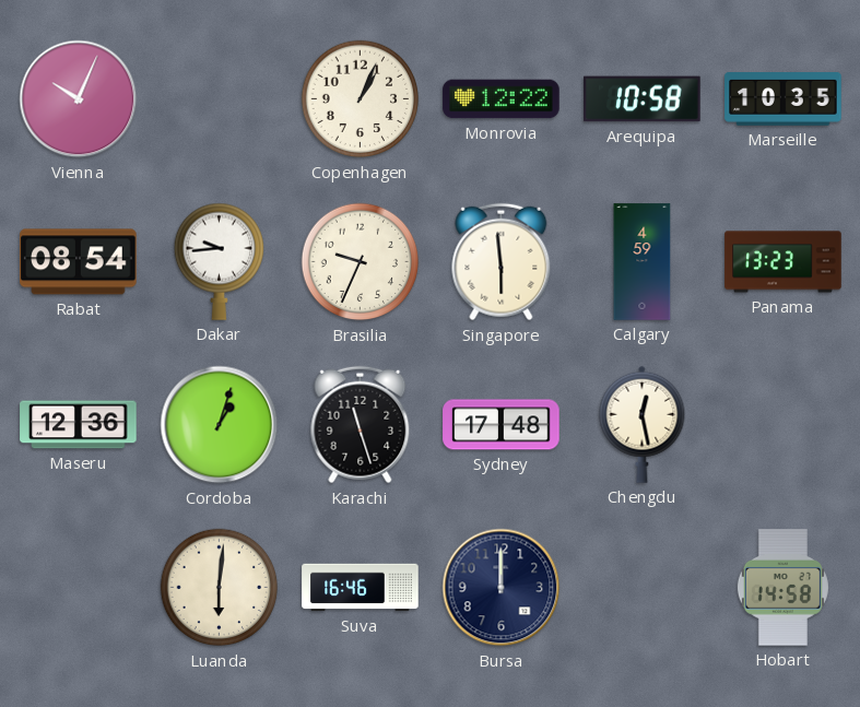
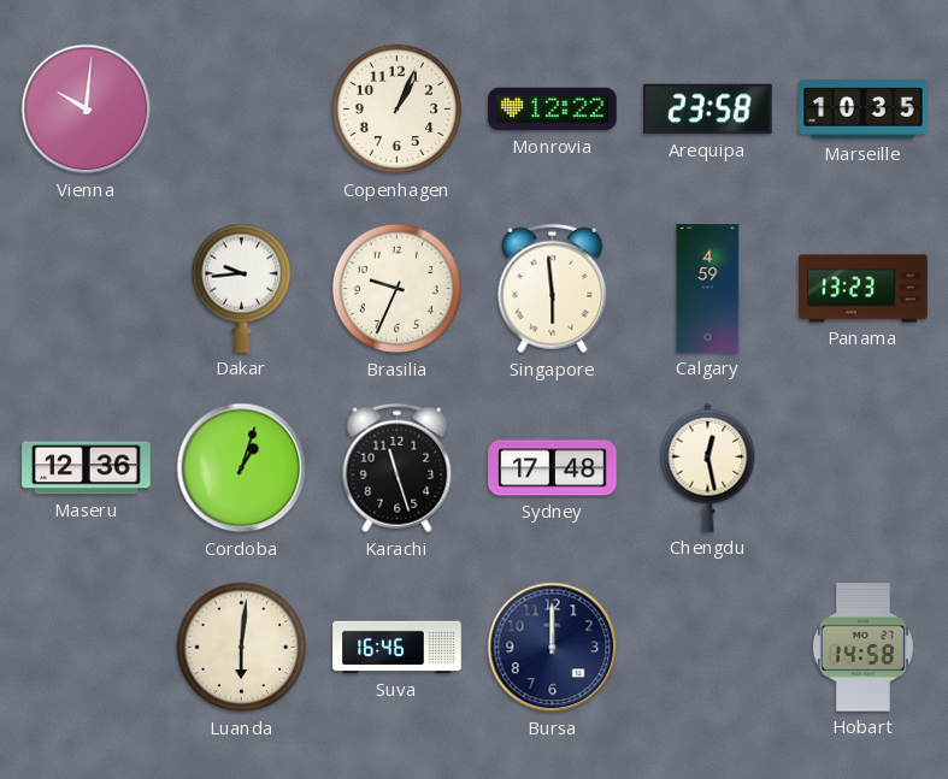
Vienna: 10:04 -> 10:01
Arequipa: 10:58 -> 23:58
Rabat: 08:54 -> none
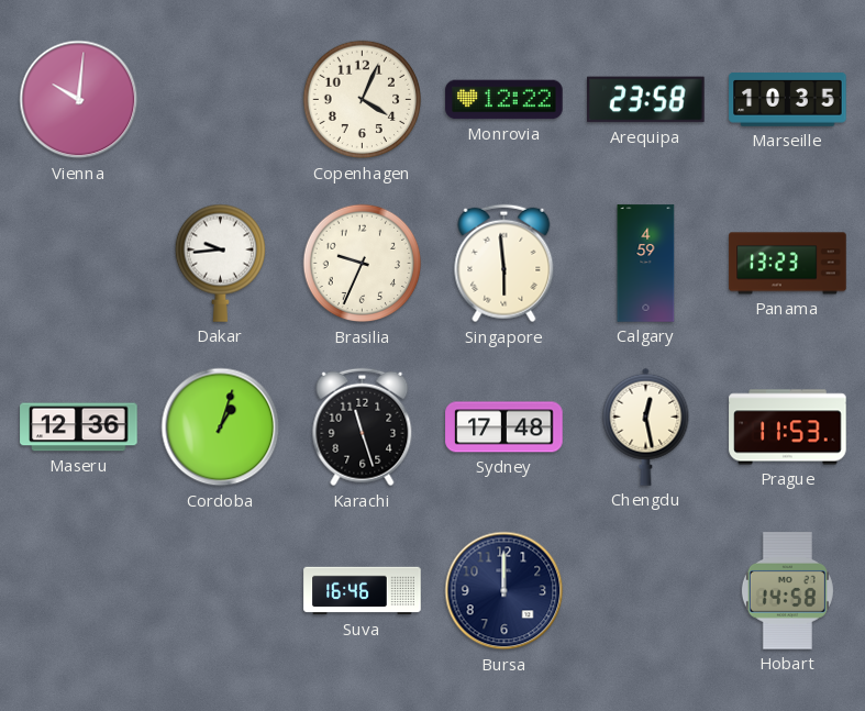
Copenhagen: 1:04 -> 4:04
Prague: none -> 11:53
Luanda: 6:01 -> none
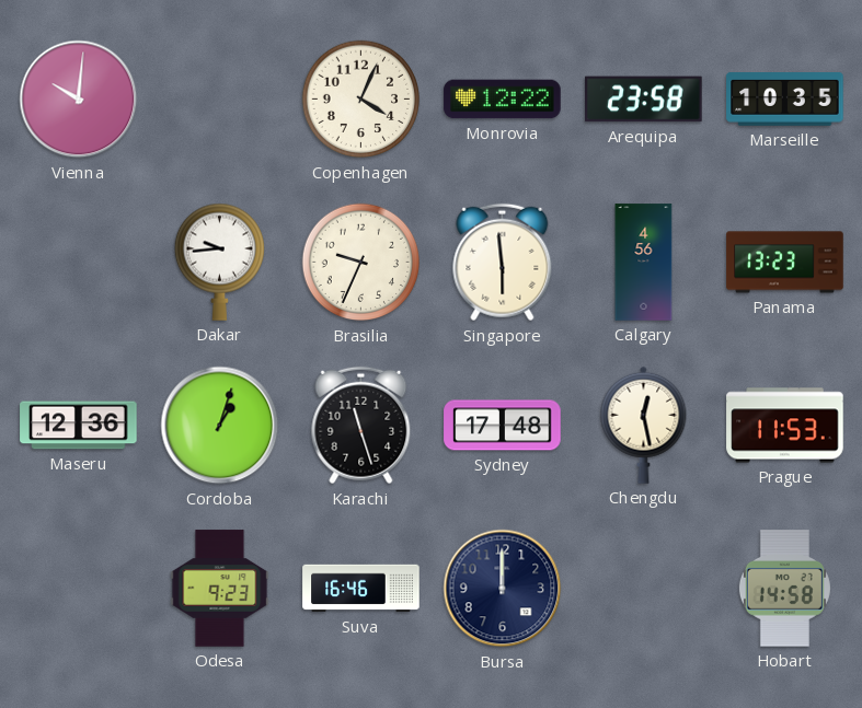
Calgary: 4:59 -> 4:56
Odesa: none -> 9:23
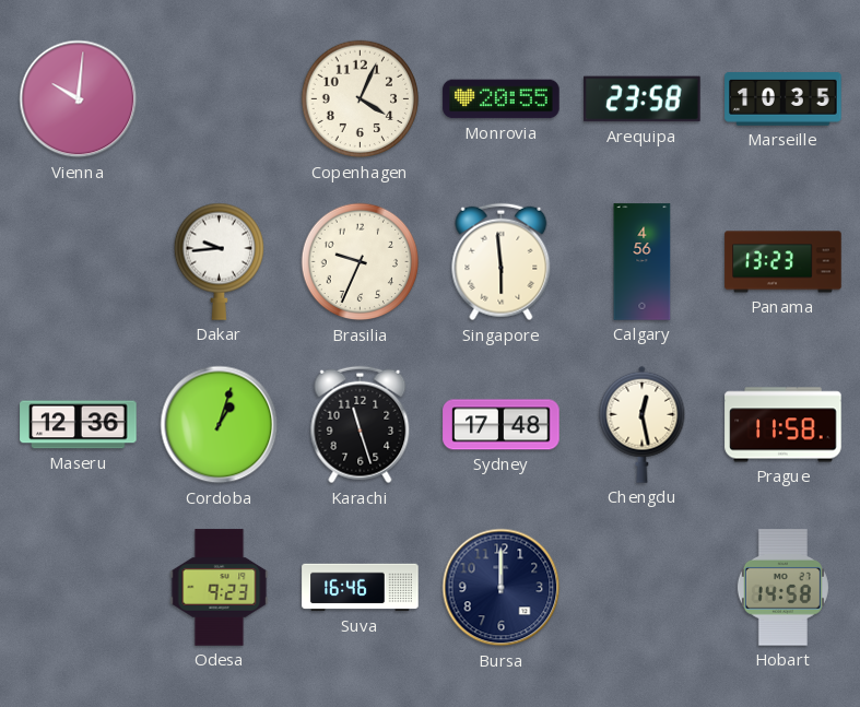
Monrovia: 12:22 -> 20:55
Prague: 11:53 -> 11:58
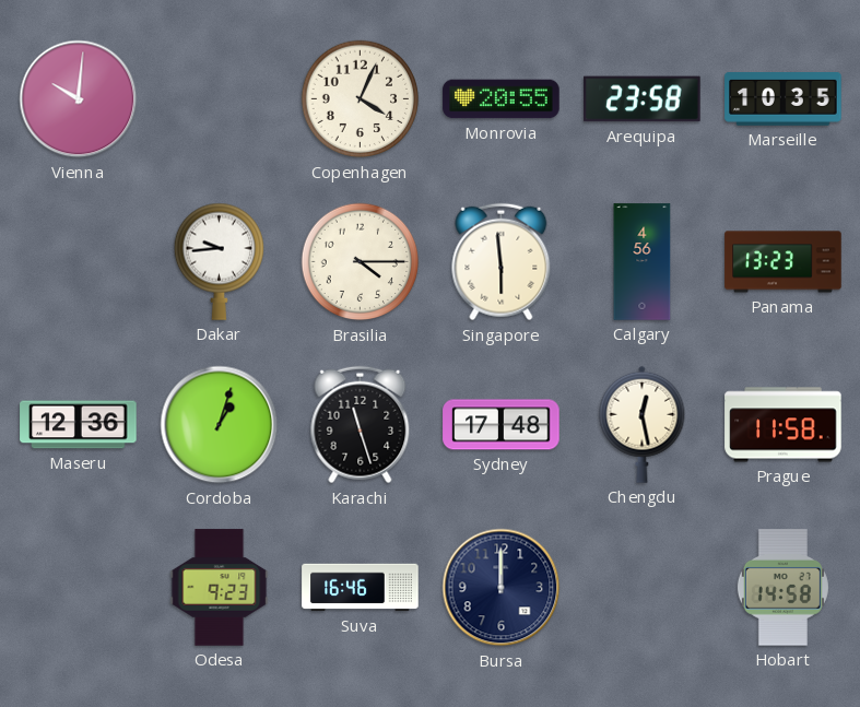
Brasilia: 9:34 -> 4:15
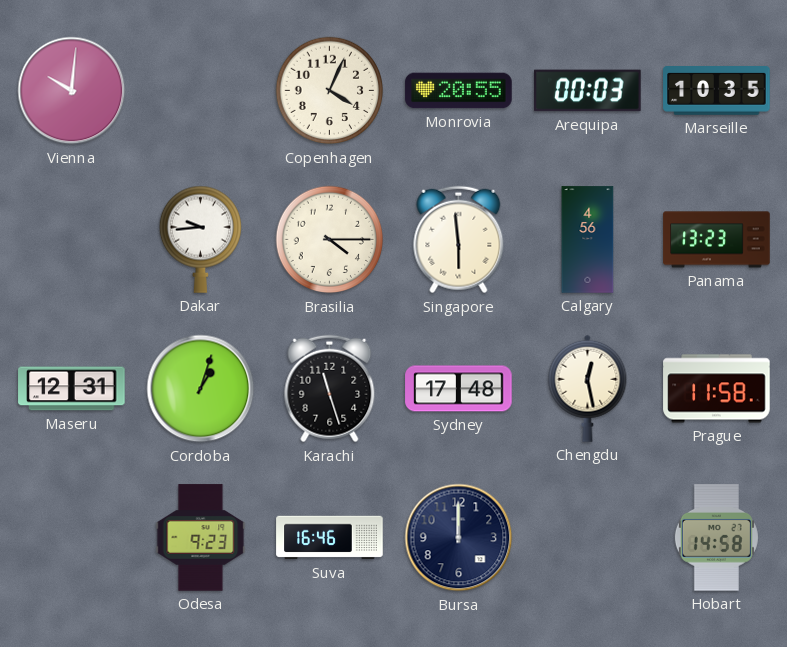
Arequipa: 23:58 -> 00:03
Maseru: 12:36 -> 12:31
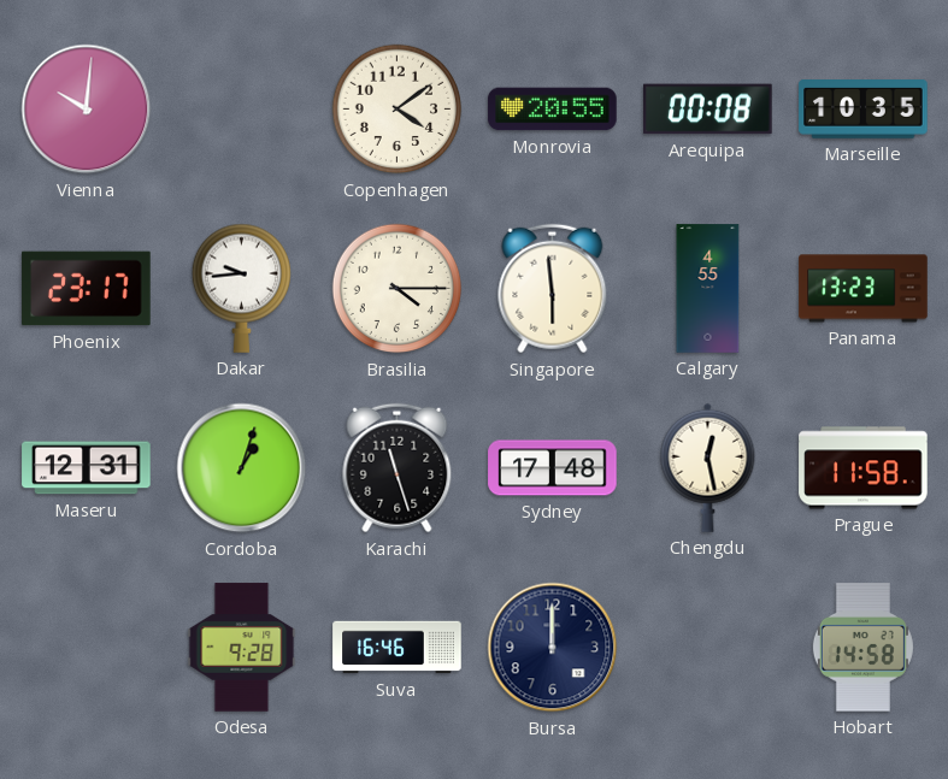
Copenhagen: 4:04 -> 4:09
Arequipa: 00:03 -> 00:08
Phoenix: none -> 23:17
Calgary: 4:56 -> 4:55
Odesa: 9:23 -> 9:28
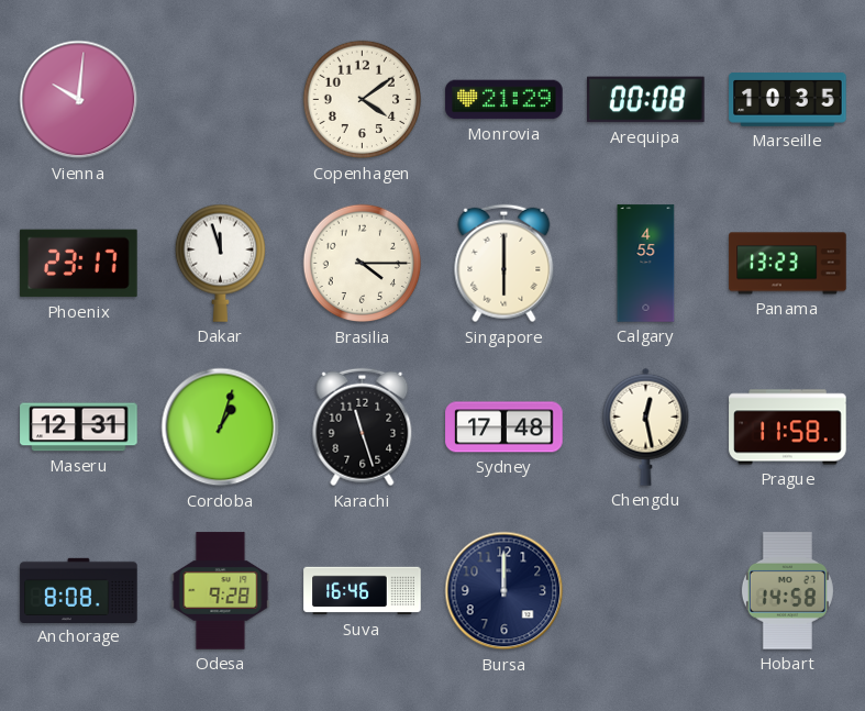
Monrovia: 20:55 -> 21:29
Dakar: 9:44 -> 11:57
Singapore: 5:59 -> 6:00
Anchorage: none -> 8:08
